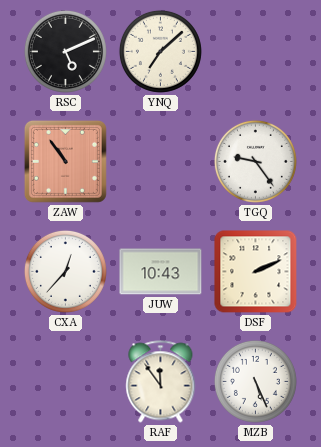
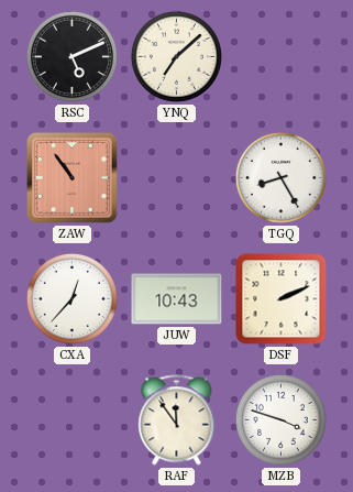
TGQ: 9:24 -> 8:25
MZB: 5:26 -> 3:48
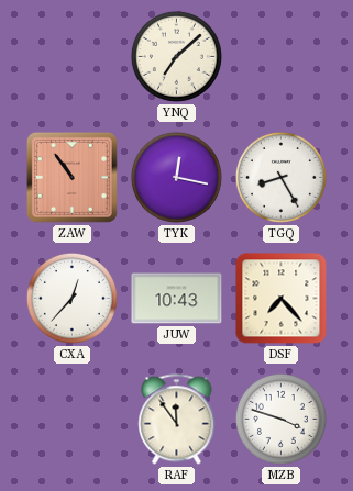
RSC: 5:11 -> none
TYK: none -> 12:17
DSF: 2:11 -> 7:23
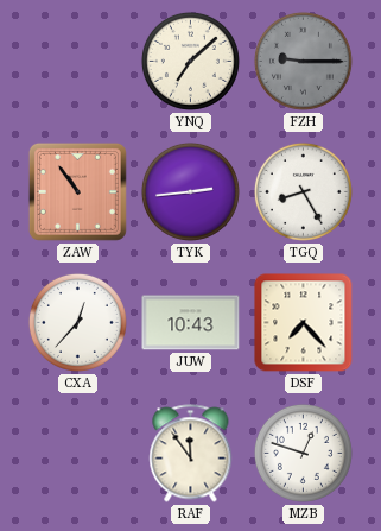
FZH: none -> 9:15
TYK: 12:17 -> 2:44
MZB: 3:48 -> 12:48
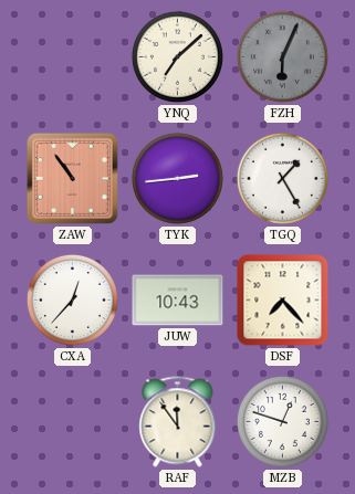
FZH: 9:15 -> 6:04
TGQ: 8:25 -> 1:25
